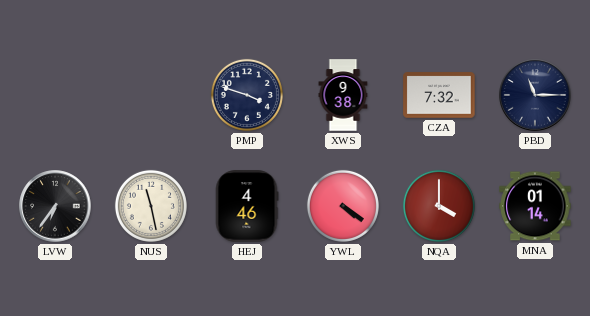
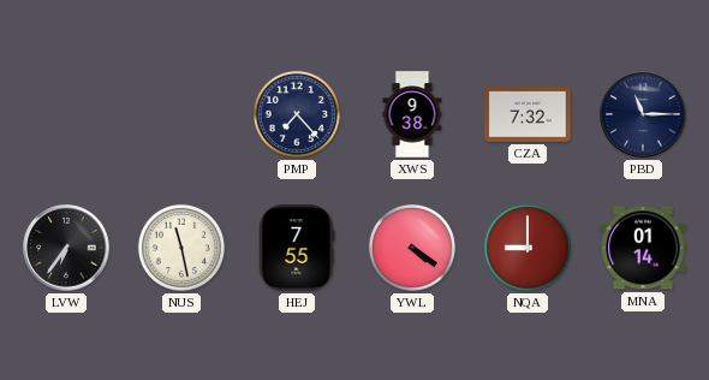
PMP: 3:48 -> 7:23
HEJ: 4:46 -> 7:55
NQA: 4:00 -> 9:00
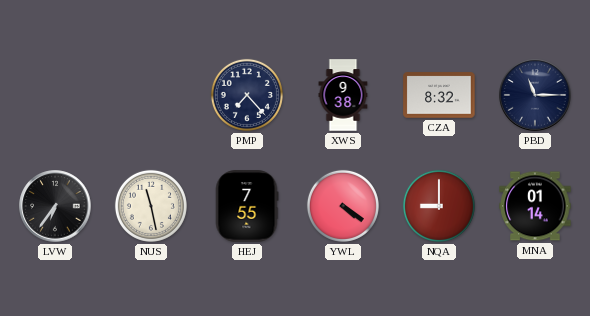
CZA: 7:32 -> 8:32
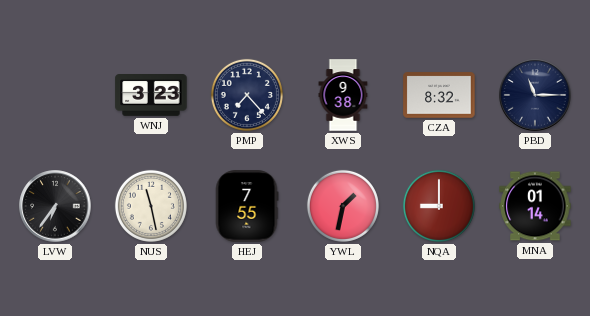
WNJ: none -> 3:23
YWL: 4:21 -> 1:32
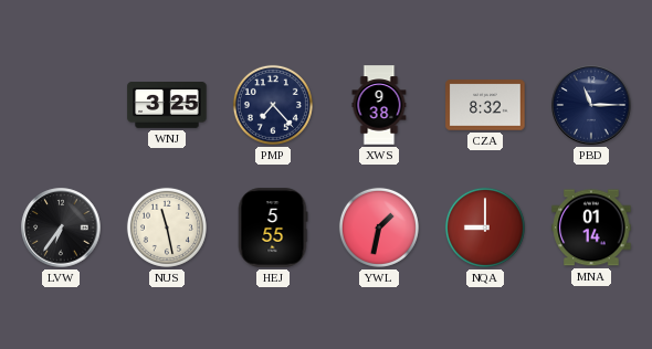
WNJ: 3:23 -> 3:25
HEJ: 7:55 -> 5:55
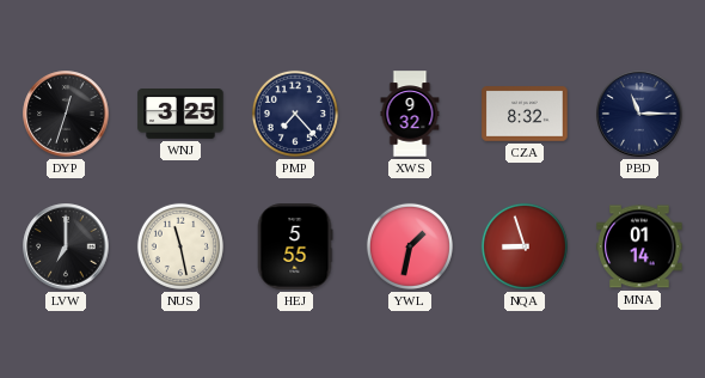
DYP: none -> 12:33
XWS: 9:38 -> 9:32
LVW: 6:36 -> 7:00
NQA: 9:00 -> 8:57
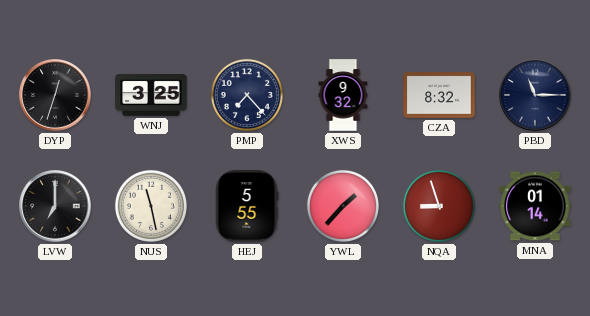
YWL: 1:32 -> 1:37
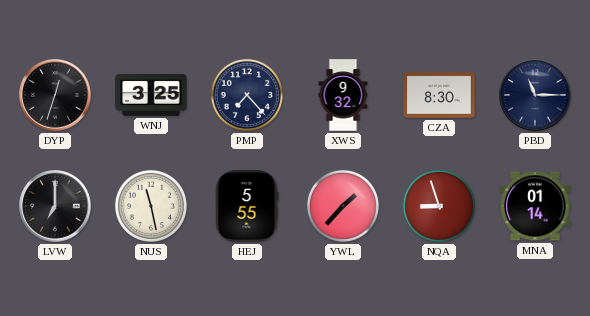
CZA: 8:32 -> 8:30
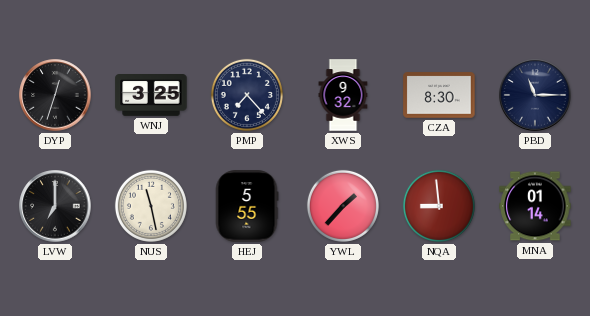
NQA: 8:57 -> 8:59
